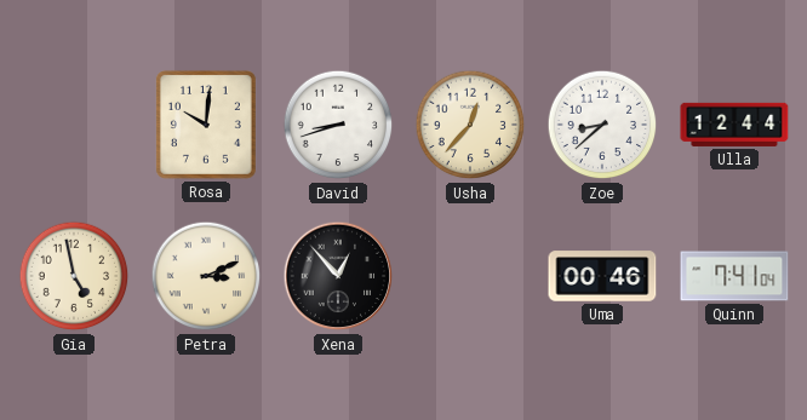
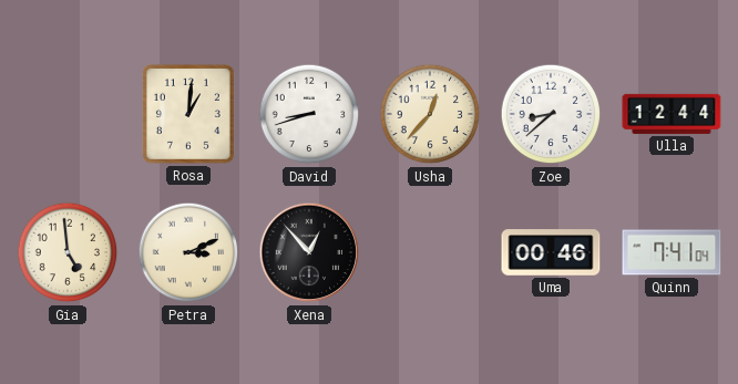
Rosa: 10:01 -> 1:01
Gia: 4:58 -> 4:59
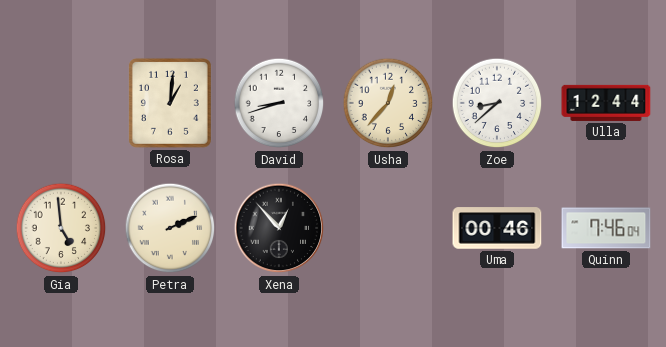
Petra: 3:11 -> 2:11
Quinn: 7:41 -> 7:46
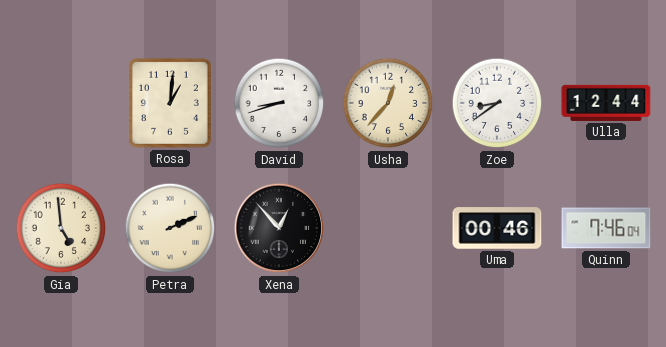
Zoe: 8:38 -> 8:39
